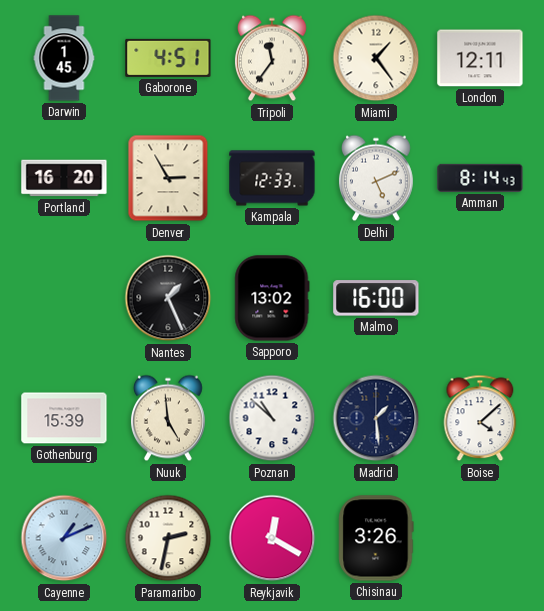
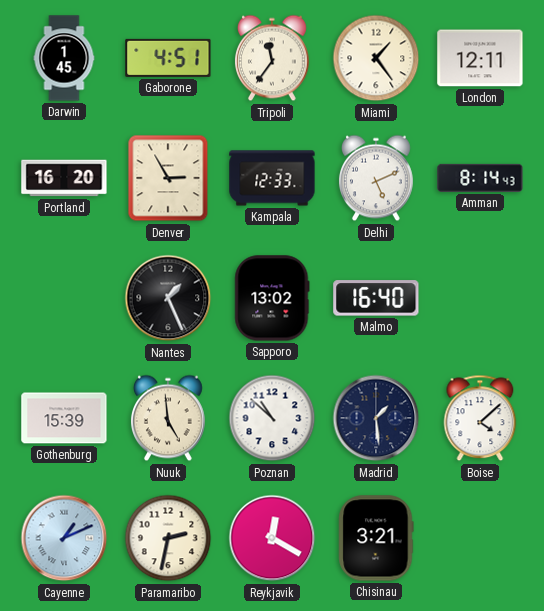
Malmo: 16:00 -> 16:40
Chisinau: 3:26 -> 3:21
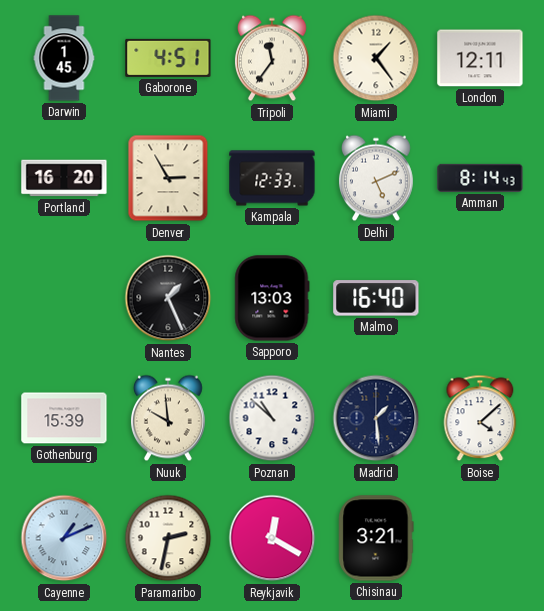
Sapporo: 13:02 -> 13:03
Nuuk: 4:59 -> 9:59
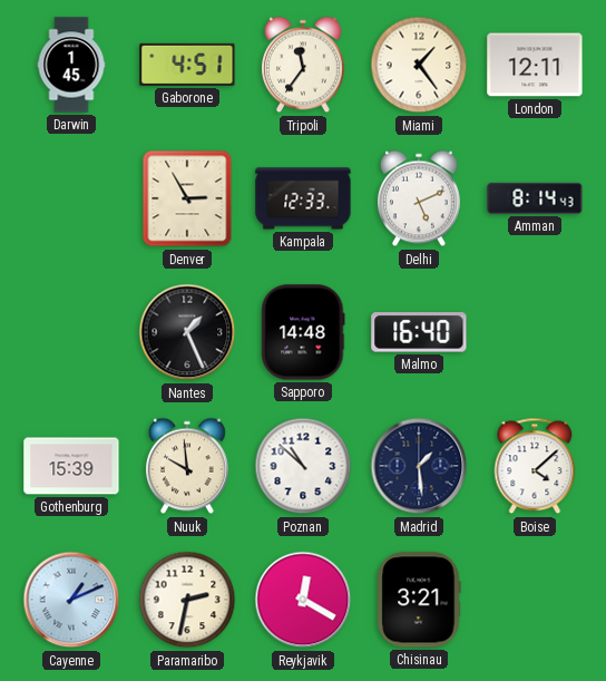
Portland: 16:20 -> none
Sapporo: 13:03 -> 14:48
